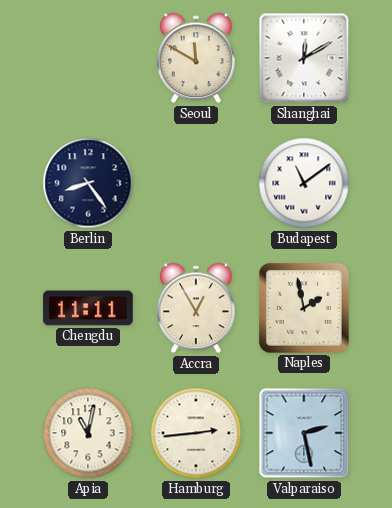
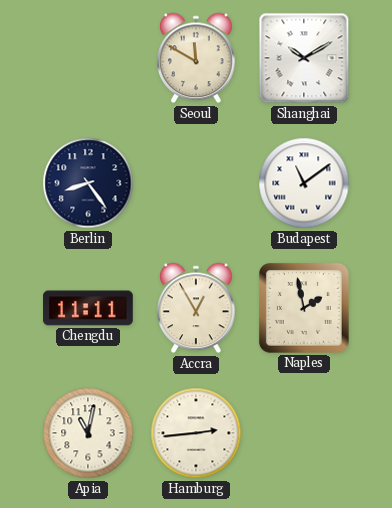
Shanghai: 12:10 -> 10:10
Valparaiso: 2:28 -> none
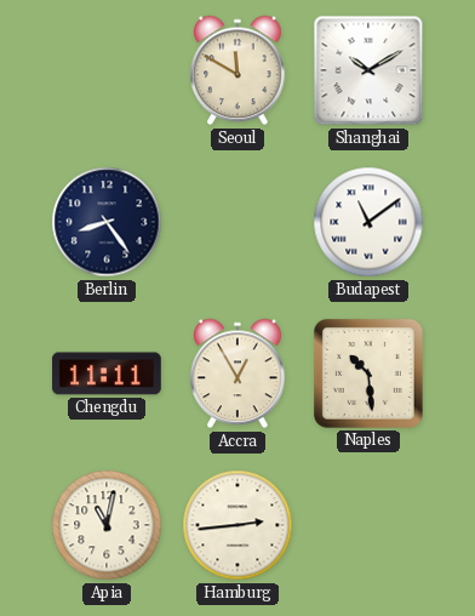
Naples: 1:58 -> 10:29
